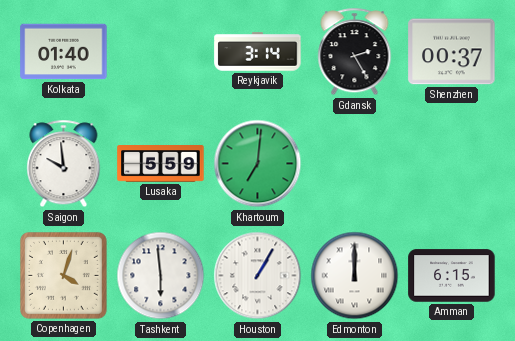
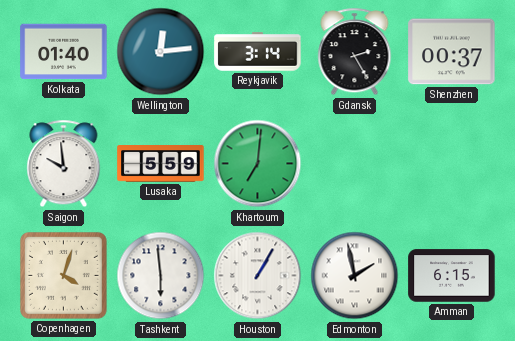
Wellington: none -> 12:14
Edmonton: 12:00 -> 1:58
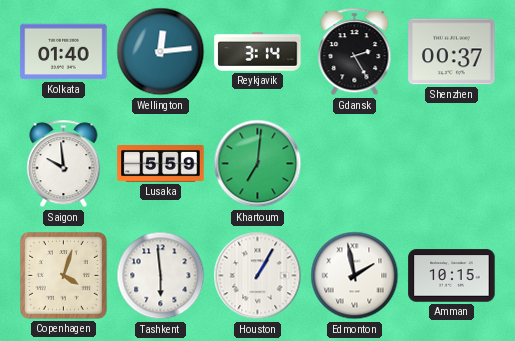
Amman: 6:15 -> 10:15
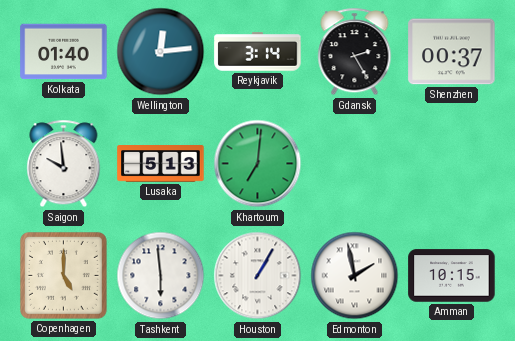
Lusaka: 5:59 -> 5:13
Copenhagen: 4:03 -> 5:00
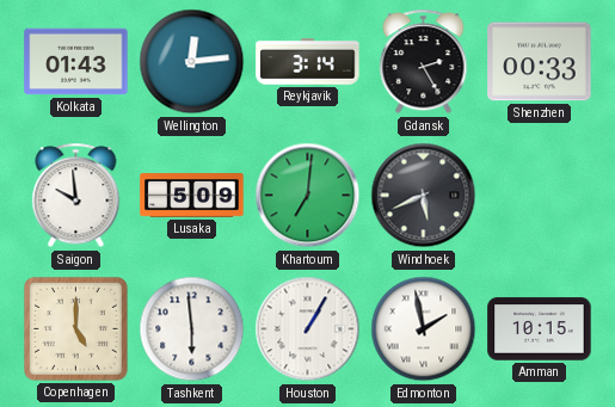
Kolkata: 01:40 -> 01:43
Shenzhen: 00:37 -> 00:33
Lusaka: 5:13 -> 5:09
Windhoek: none -> 5:41
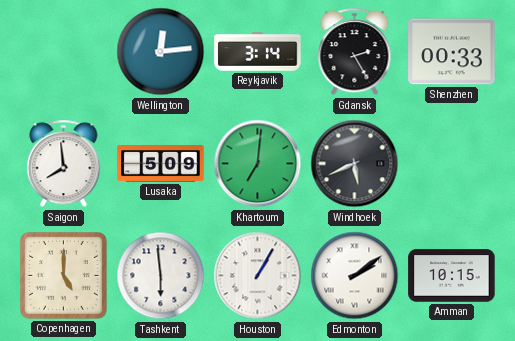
Kolkata: 01:43 -> none
Saigon: 9:59 -> 7:59
Edmonton: 1:58 -> 2:09
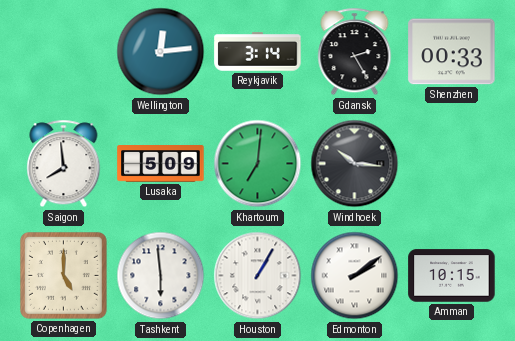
Windhoek: 5:41 -> 10:16
